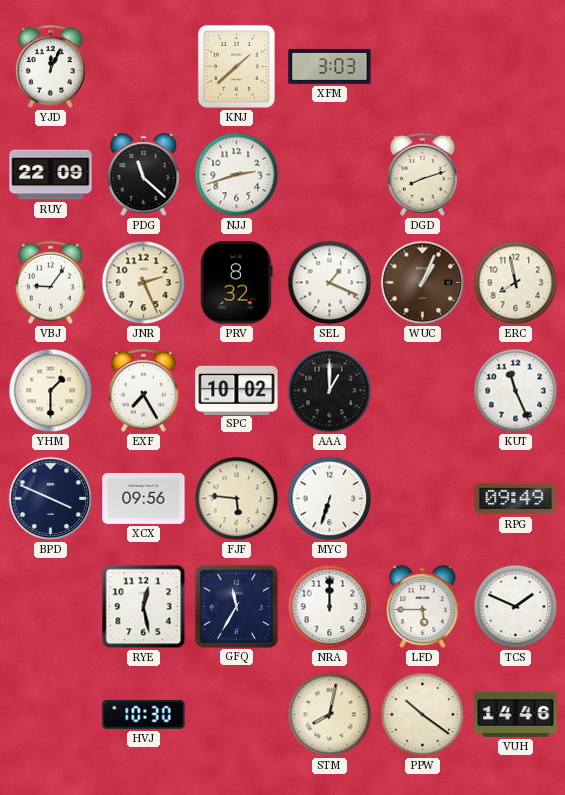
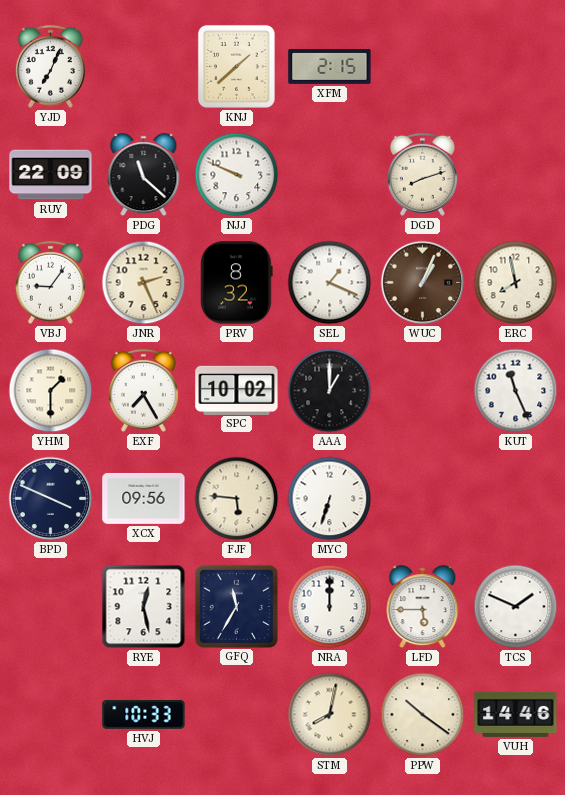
YJD: 12:04 -> 7:04
XFM: 3:03 -> 2:15
NJJ: 2:42 -> 9:49
RPG: 09:49 -> none
HVJ: 10:30 -> 10:33
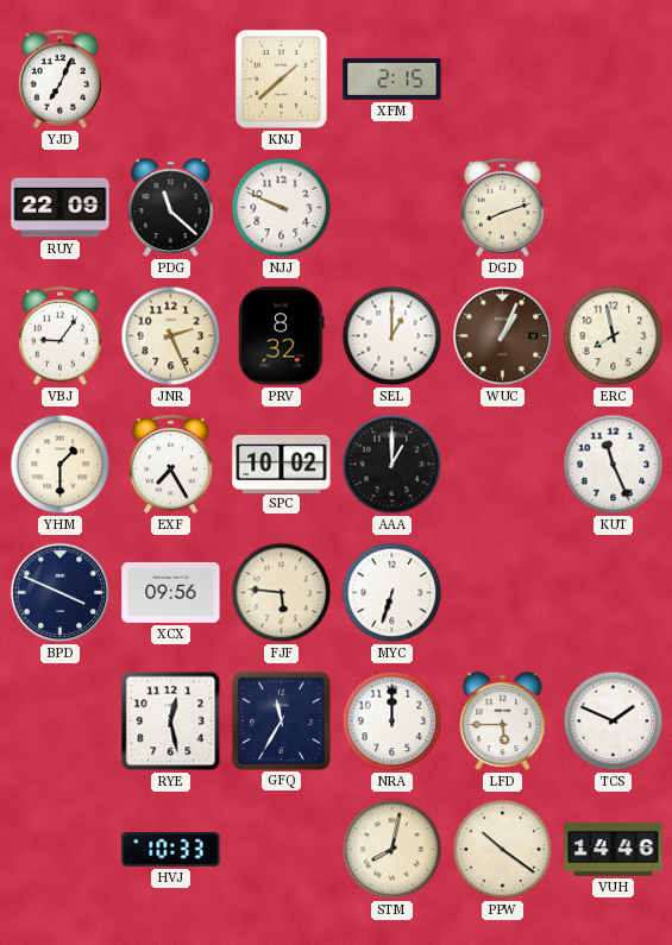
SEL: 1:19 -> 1:00
